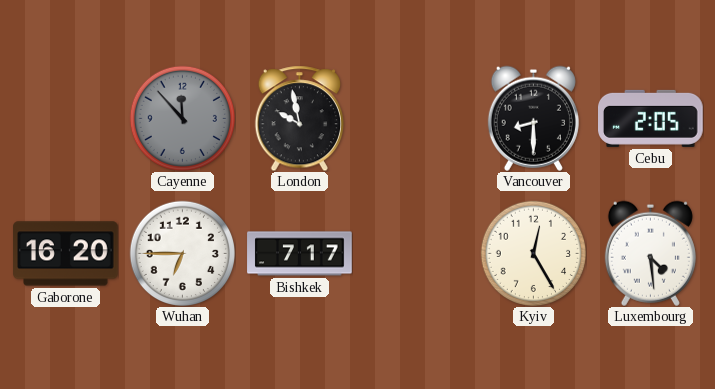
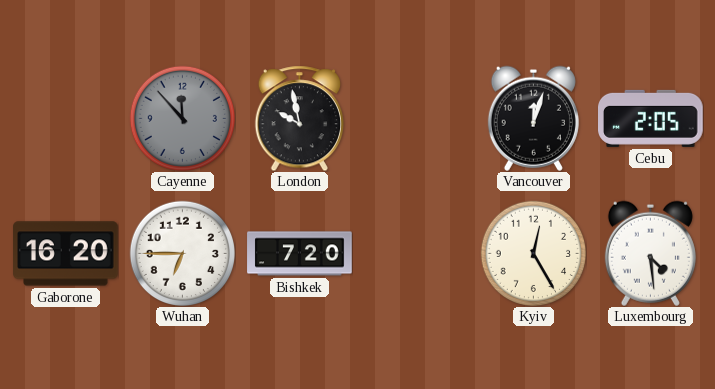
Vancouver: 8:30 -> 12:03
Bishkek: 7:17 -> 7:20
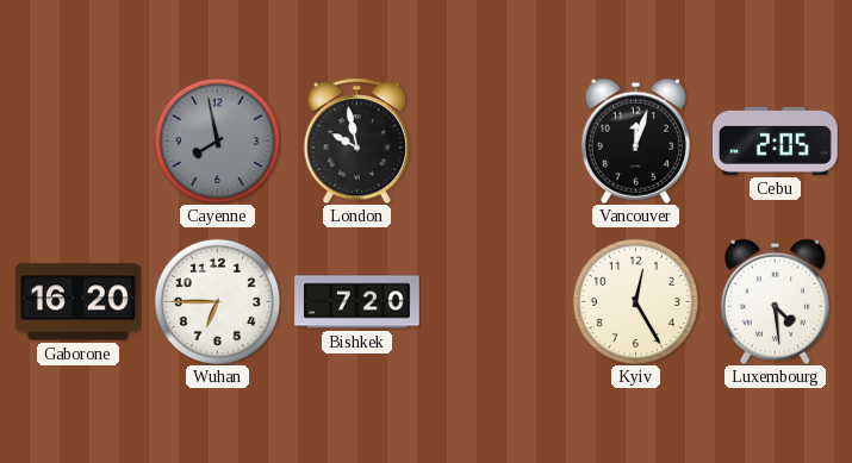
Cayenne: 11:53 -> 7:58
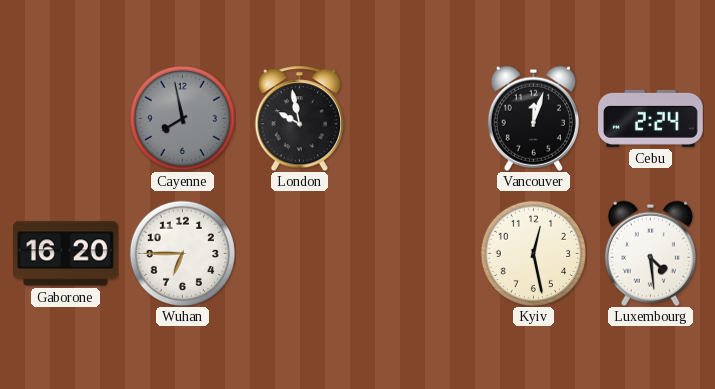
Cebu: 2:05 -> 2:24
Bishkek: 7:20 -> none
Kyiv: 12:25 -> 12:28
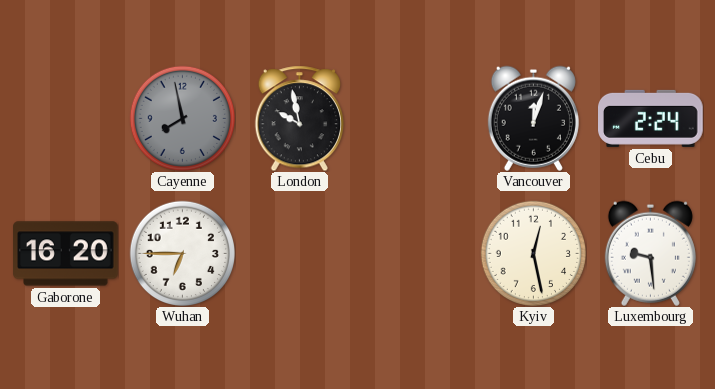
Luxembourg: 4:29 -> 9:29
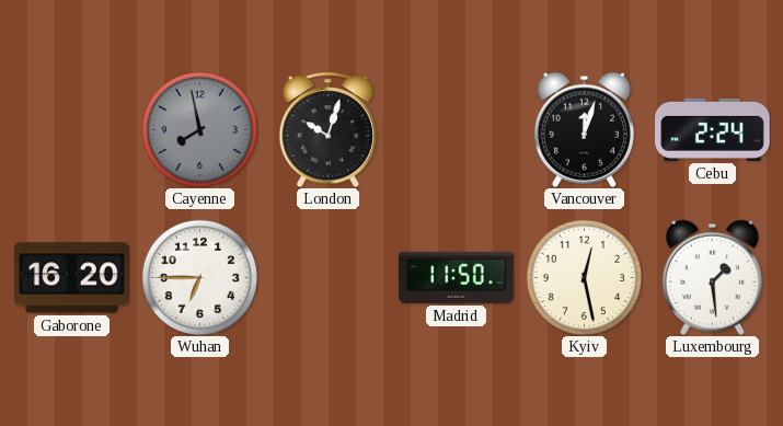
London: 9:58 -> 10:03
Madrid: none -> 11:50
Luxembourg: 9:29 -> 1:29
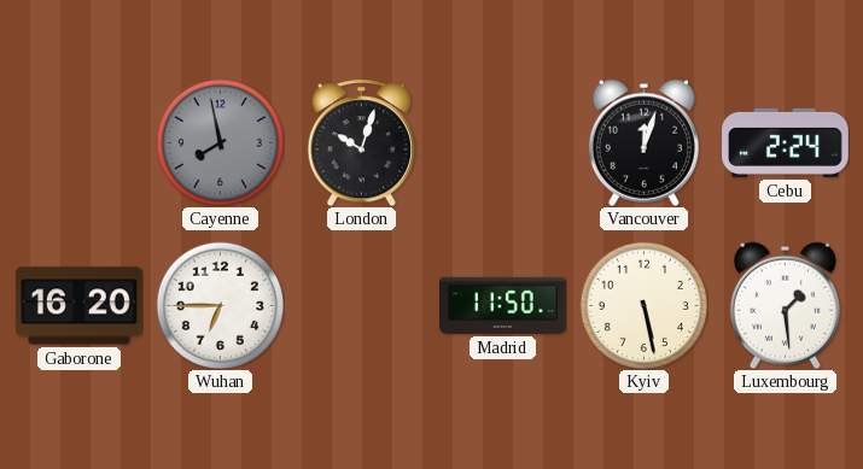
Kyiv: 12:28 -> 5:28
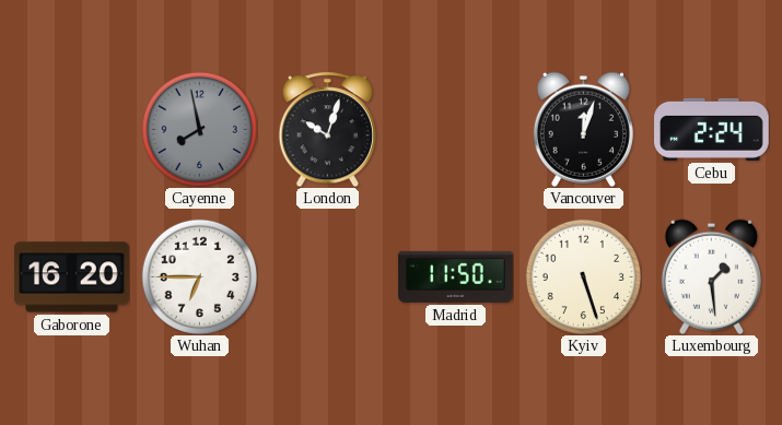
Kyiv: 5:28 -> 5:27
